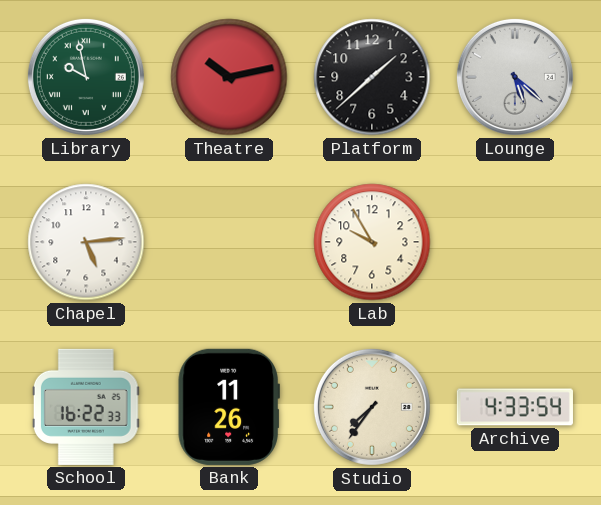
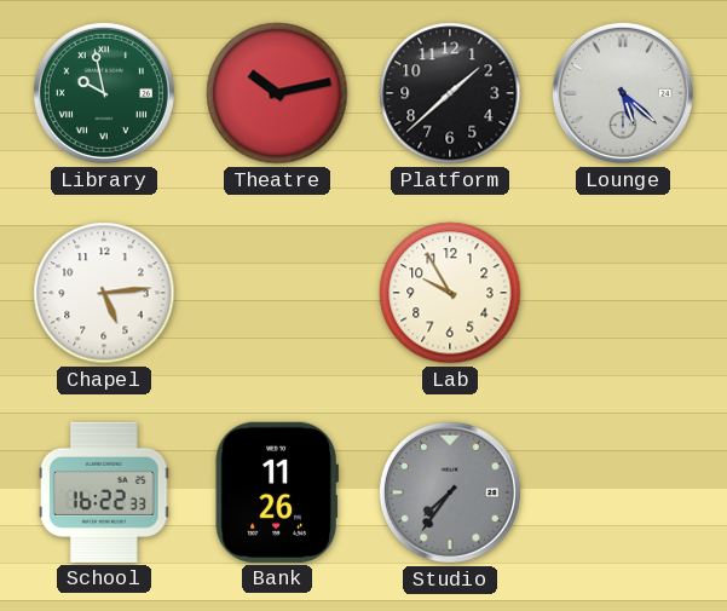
Studio dial: cream -> grey
Archive: 4:33 -> none
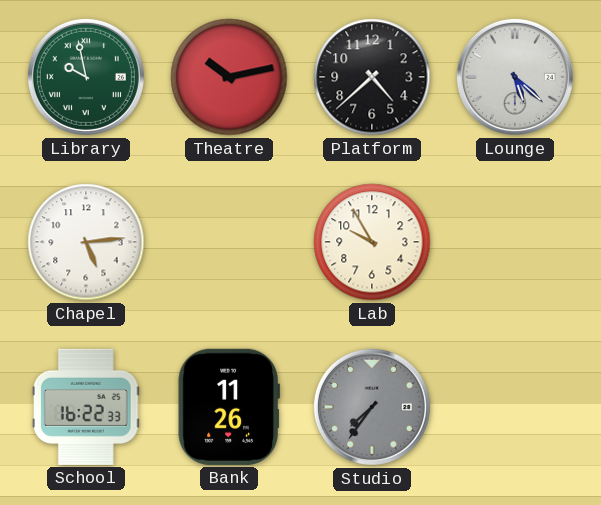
Platform: 1:38 -> 4:38
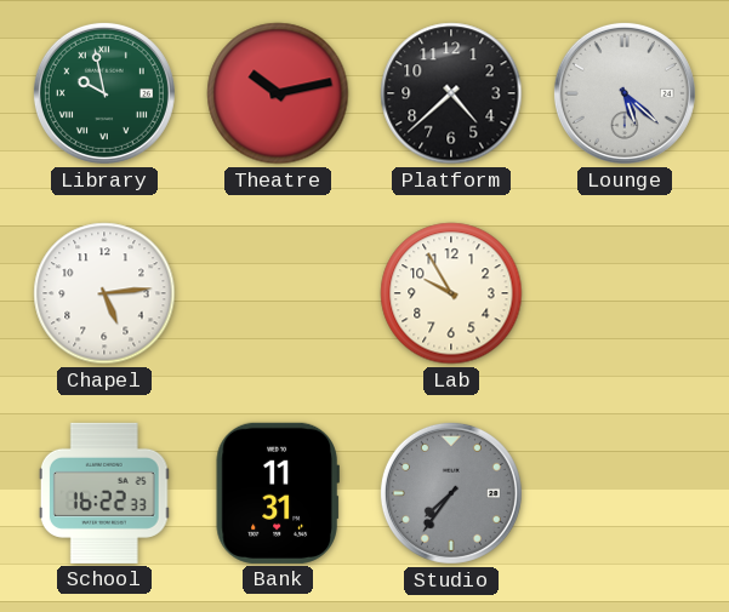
Bank: 11:26 -> 11:31
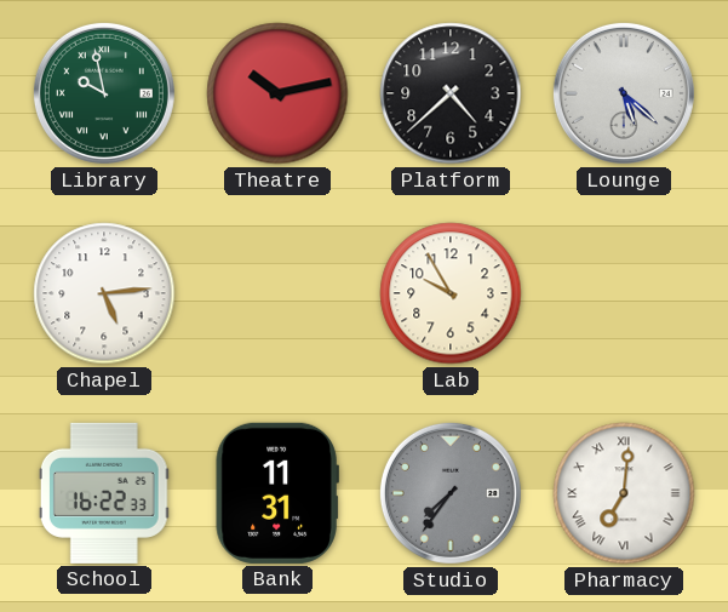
Pharmacy: none -> 7:01
